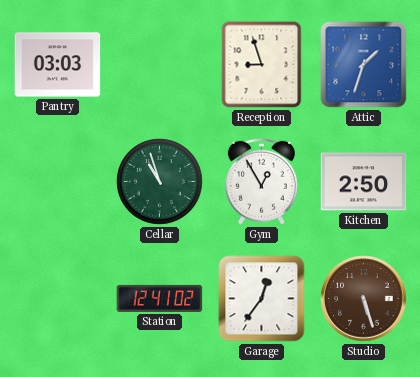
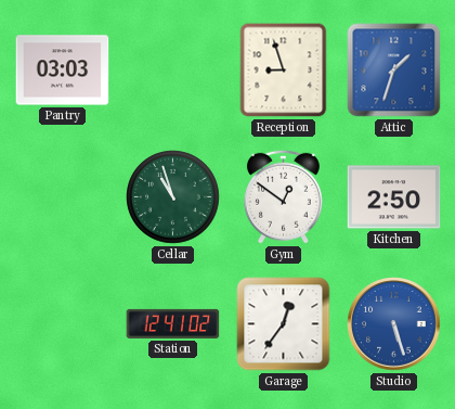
Gym: 12:55 -> 12:51
Studio dial: brown -> blue
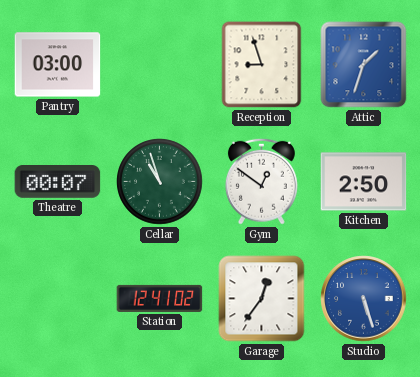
Pantry: 03:03 -> 03:00
Theatre: none -> 00:07
